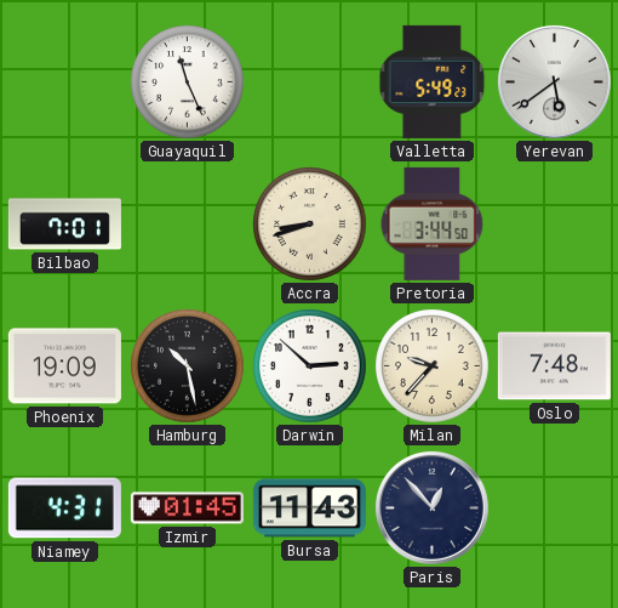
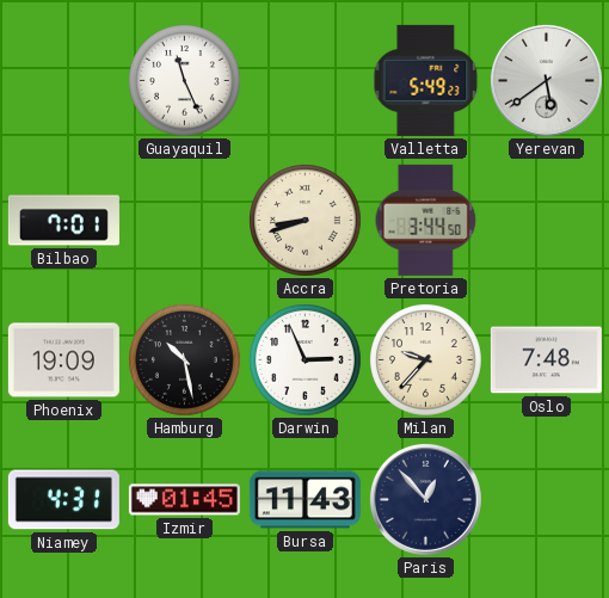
Darwin: 2:52 -> 2:56
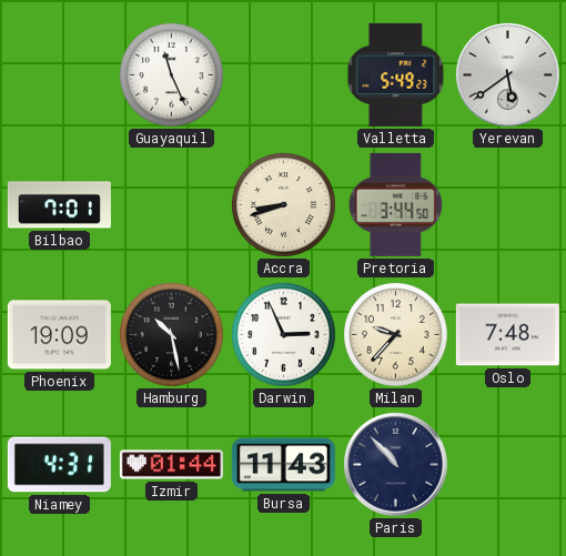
Izmir: 01:45 -> 01:44
Paris: 12:53 -> 10:53
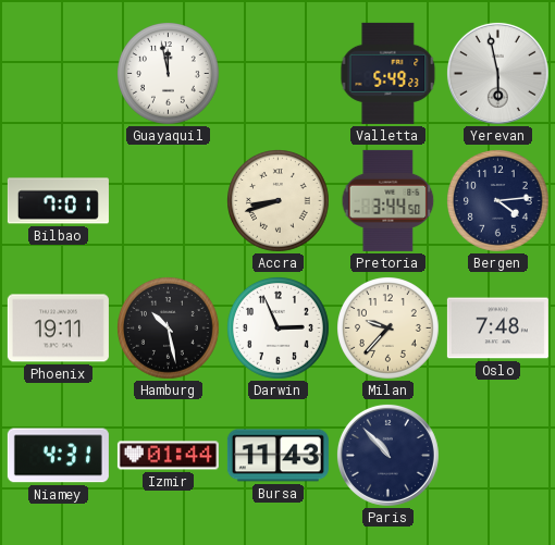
Guayaquil: 11:26 -> 11:58
Yerevan: 5:39 -> 5:58
Bergen: none -> 4:14
Phoenix: 19:09 -> 19:11
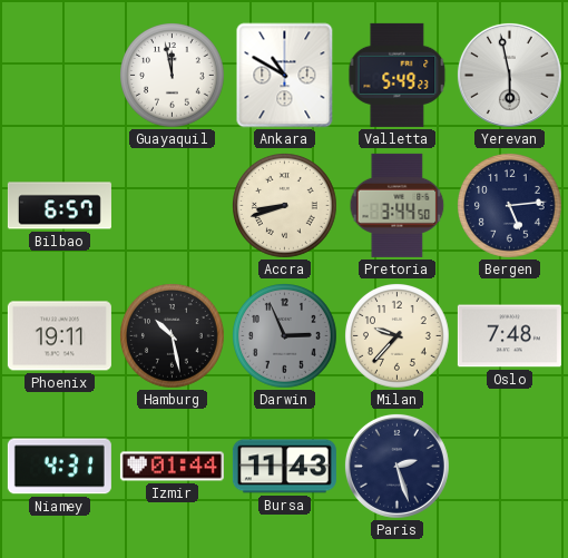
Ankara: none -> 10:50
Bilbao: 7:01 -> 6:57
Bergen: 4:14 -> 5:14
Darwin dial: white -> grey
Paris: 10:53 -> 2:27
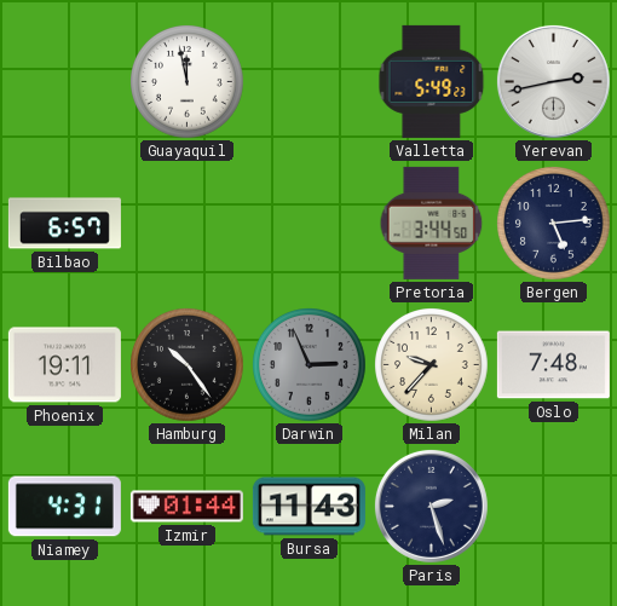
Ankara: 10:50 -> none
Yerevan: 5:58 -> 2:43
Accra: 8:42 -> none
Hamburg: 10:28 -> 10:24
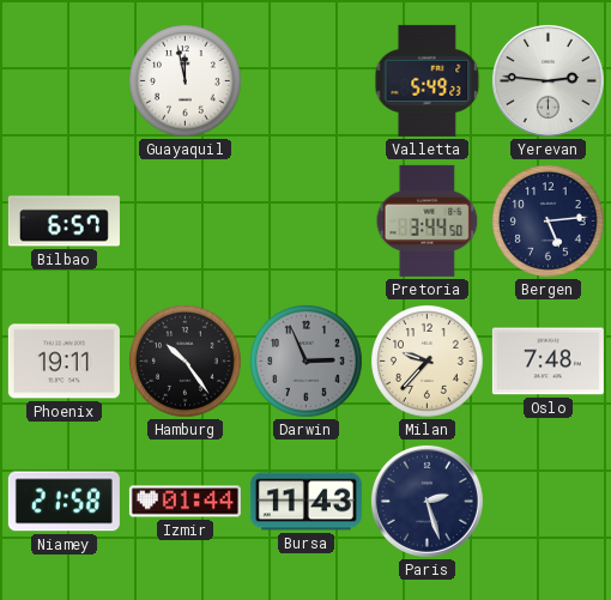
Yerevan: 2:43 -> 2:46
Niamey: 4:31 -> 21:58
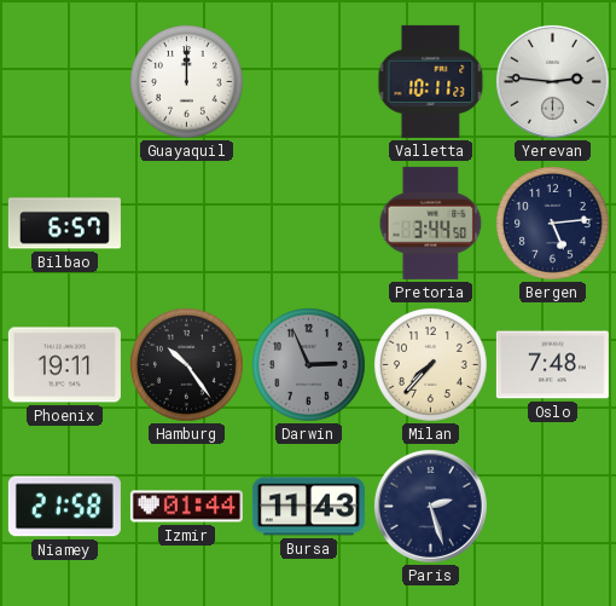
Guayaquil: 11:58 -> 12:00
Valletta: 5:49 -> 10:11
Milan: 9:37 -> 7:37
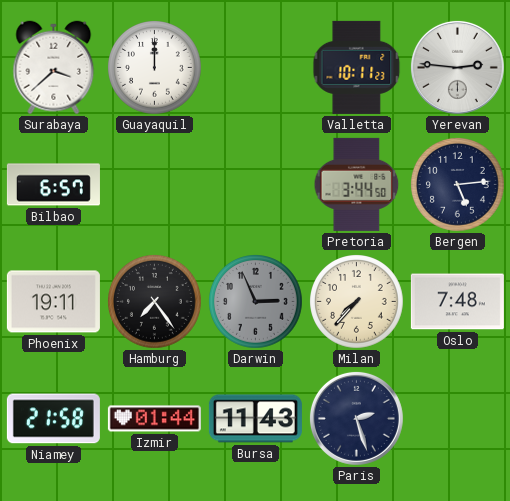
Surabaya: none -> 3:38
Hamburg: 10:24 -> 7:24
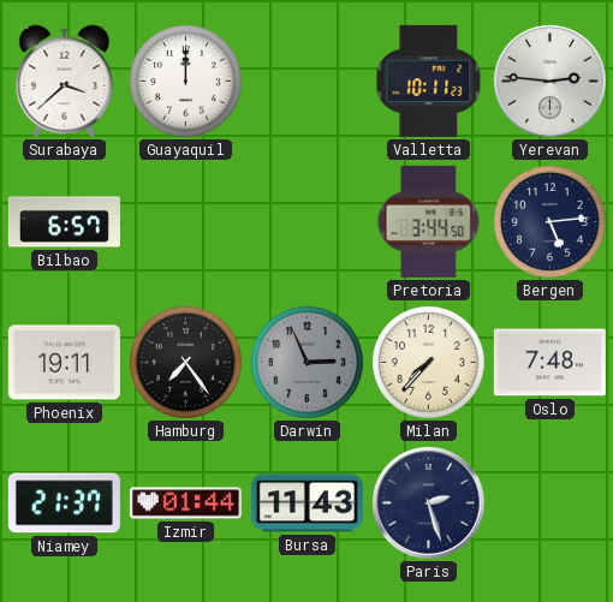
Niamey: 21:58 -> 21:37
